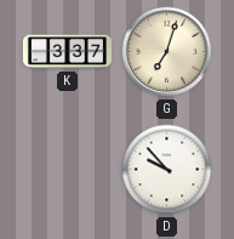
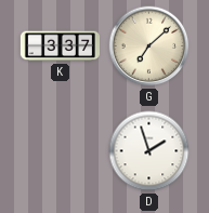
G: 7:03 -> 7:08
D: 9:53 -> 1:57
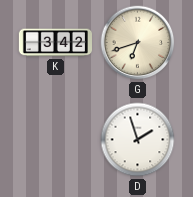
K: 3:37 -> 3:42
G: 7:08 -> 6:42
